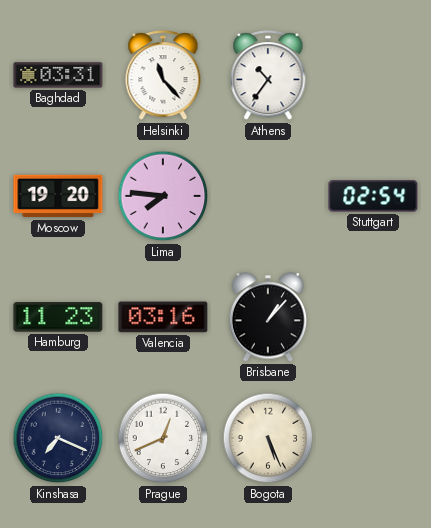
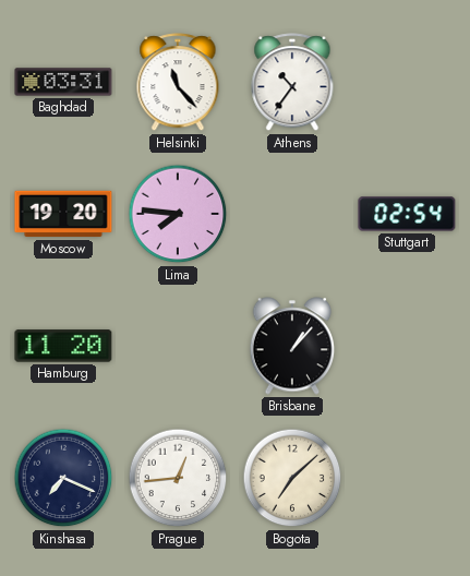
Hamburg: 11:23 -> 11:20
Valencia: 03:16 -> none
Prague: 12:41 -> 12:44
Bogota: 5:26 -> 7:08
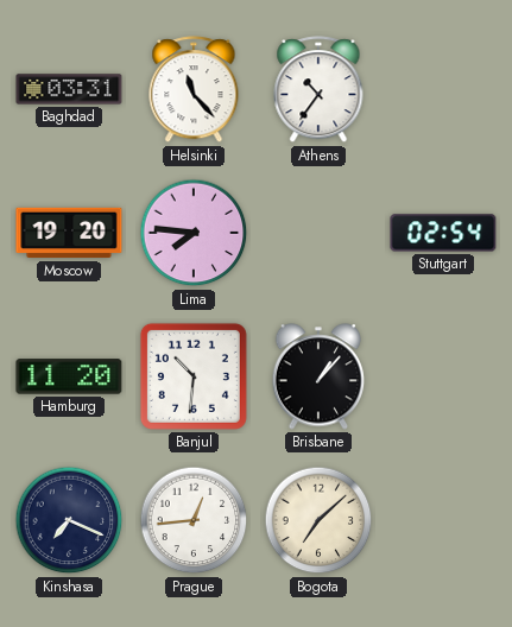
Banjul: none -> 10:31
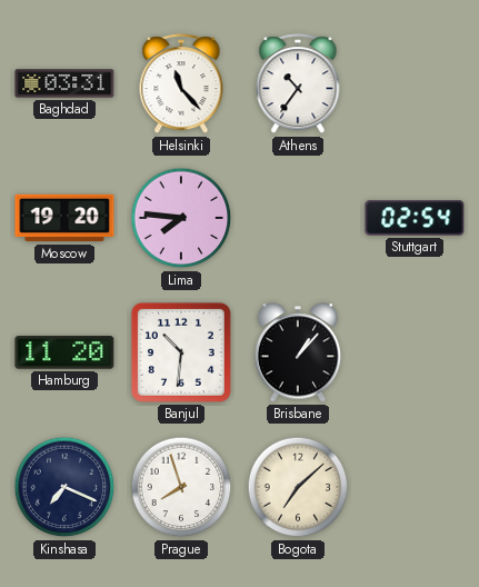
Prague: 12:44 -> 7:57
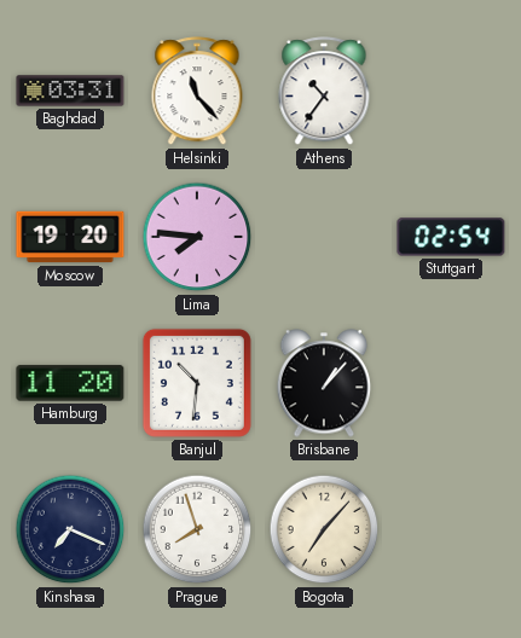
Bogota: 7:08 -> 7:07
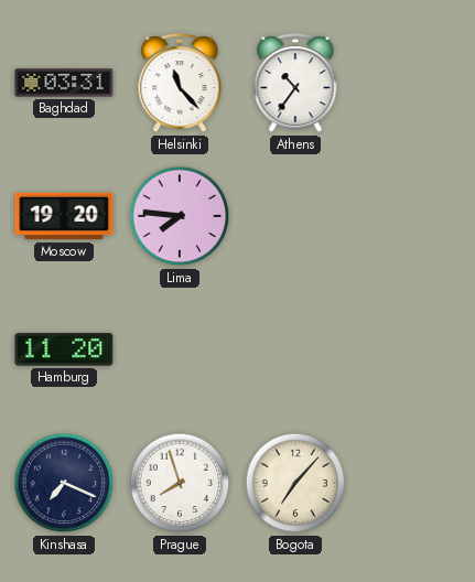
Stuttgart: 02:54 -> none
Banjul: 10:31 -> none
Brisbane: 1:07 -> none
